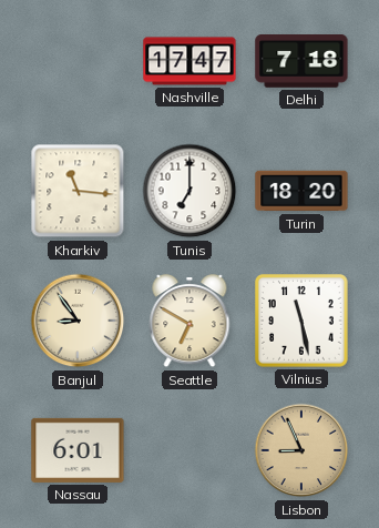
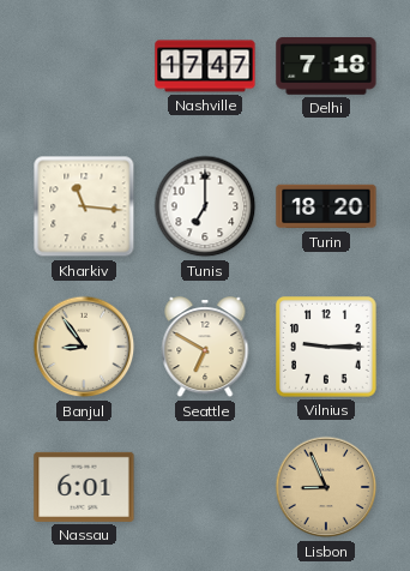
Vilnius: 11:28 -> 9:15
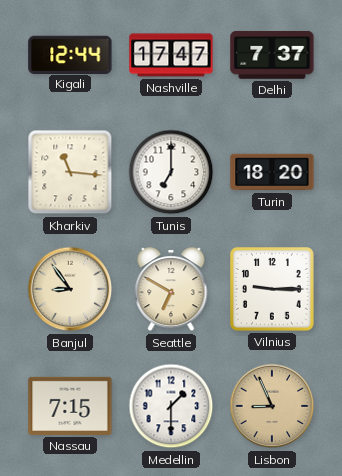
Kigali: none -> 12:44
Delhi: 7:18 -> 7:37
Nassau: 6:01 -> 7:15
Medellin: none -> 1:30
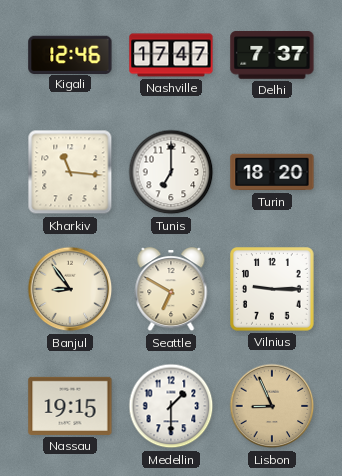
Kigali: 12:44 -> 12:46
Nassau: 7:15 -> 19:15
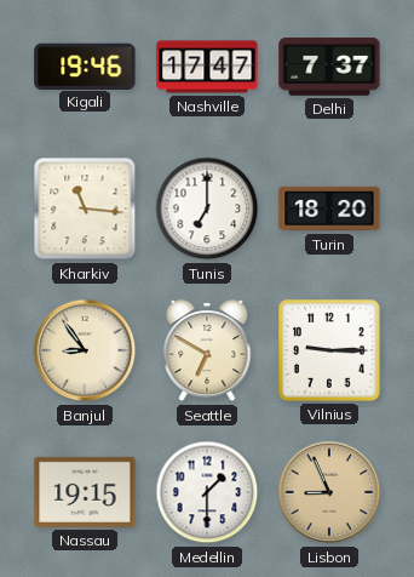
Kigali: 12:46 -> 19:46
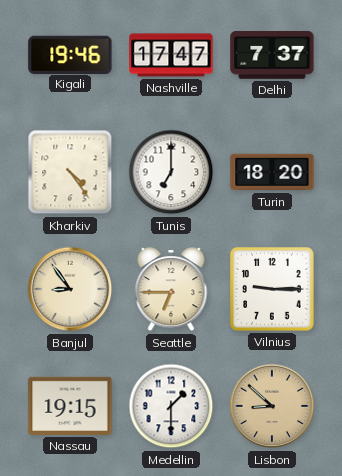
Kharkiv: 11:16 -> 4:24
Seattle: 6:50 -> 6:45
Lisbon: 8:56 -> 8:52
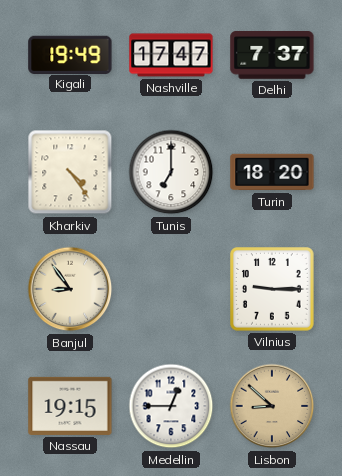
Kigali: 19:46 -> 19:49
Seattle: 6:45 -> none
Medellin: 1:30 -> 12:45
